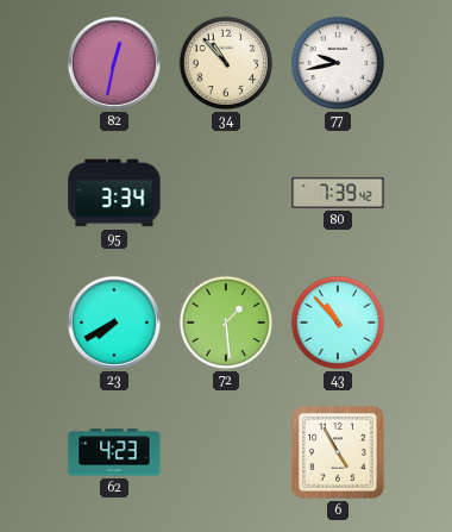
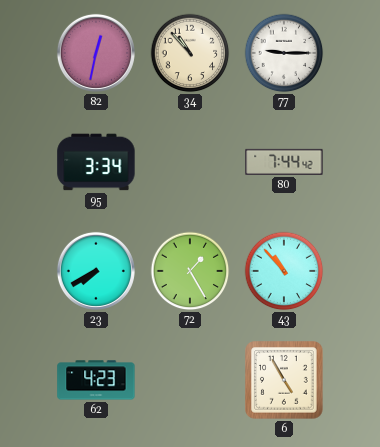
77: 9:43 -> 9:15
80: 7:39 -> 7:44
72: 1:29 -> 1:25
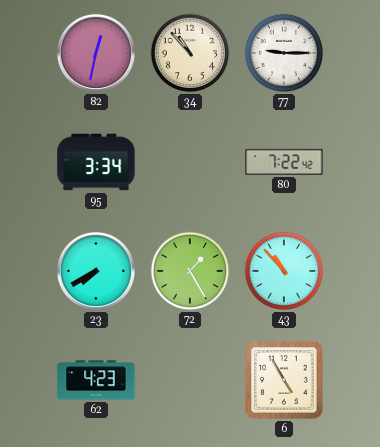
80: 7:44 -> 7:22
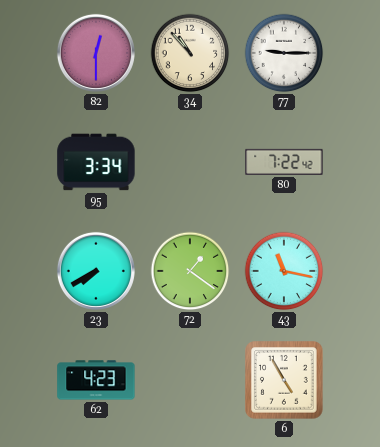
82: 12:32 -> 12:30
72: 1:25 -> 1:21
43: 10:53 -> 11:17
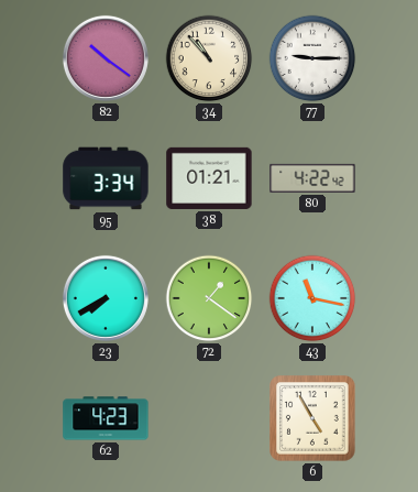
82: 12:30 -> 10:21
38: none -> 01:21
80: 7:22 -> 4:22
